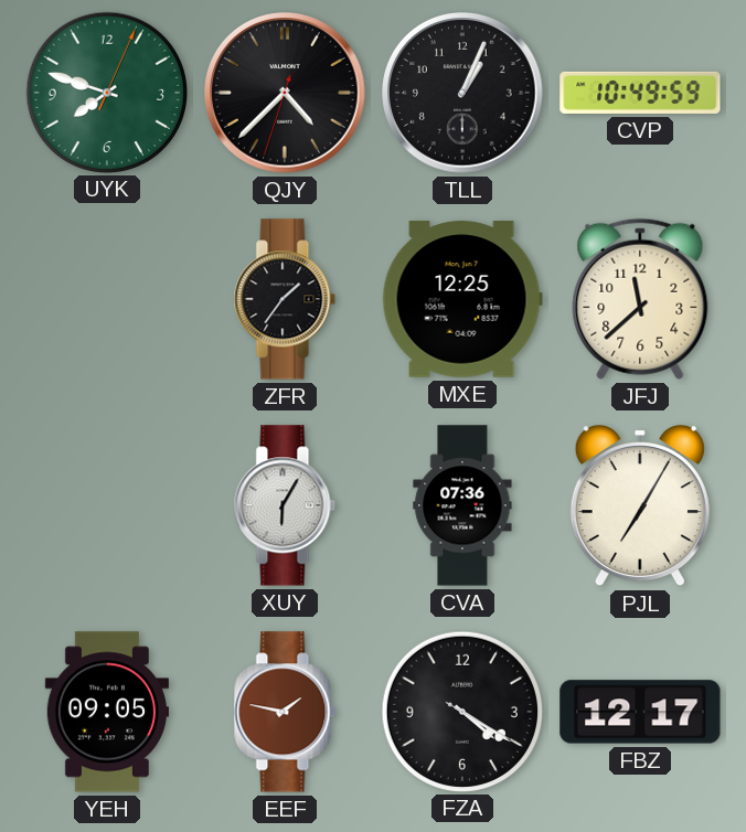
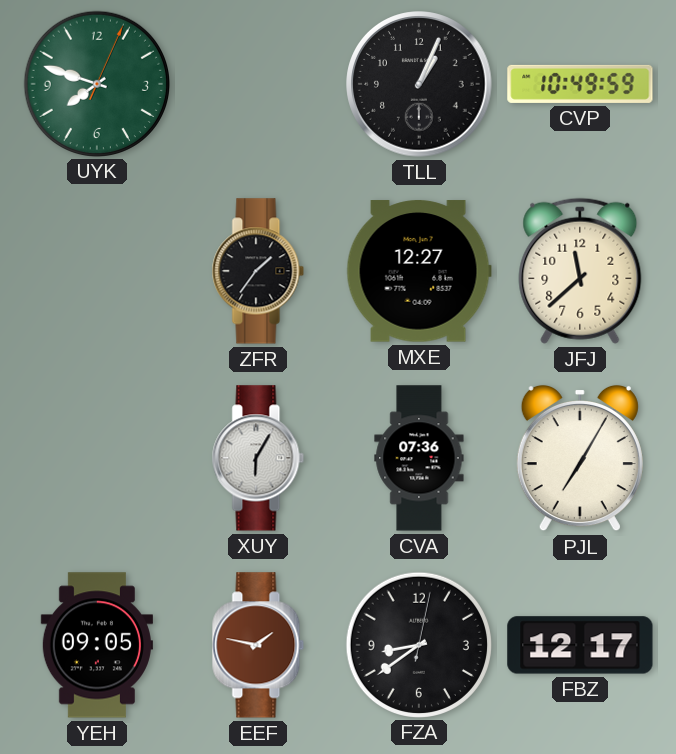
QJY: 4:37 -> none
MXE: 12:25 -> 12:27
FZA: 4:20 -> 8:39
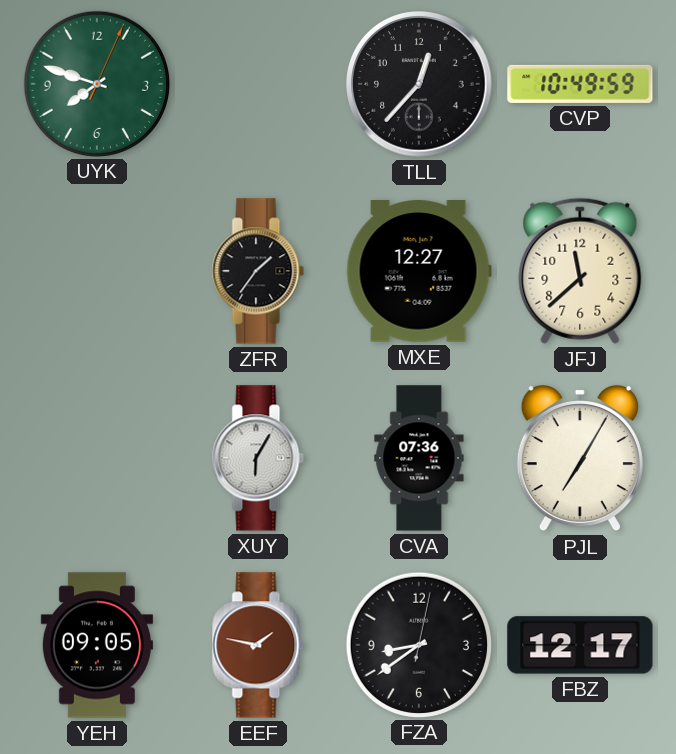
TLL: 1:04 -> 12:37
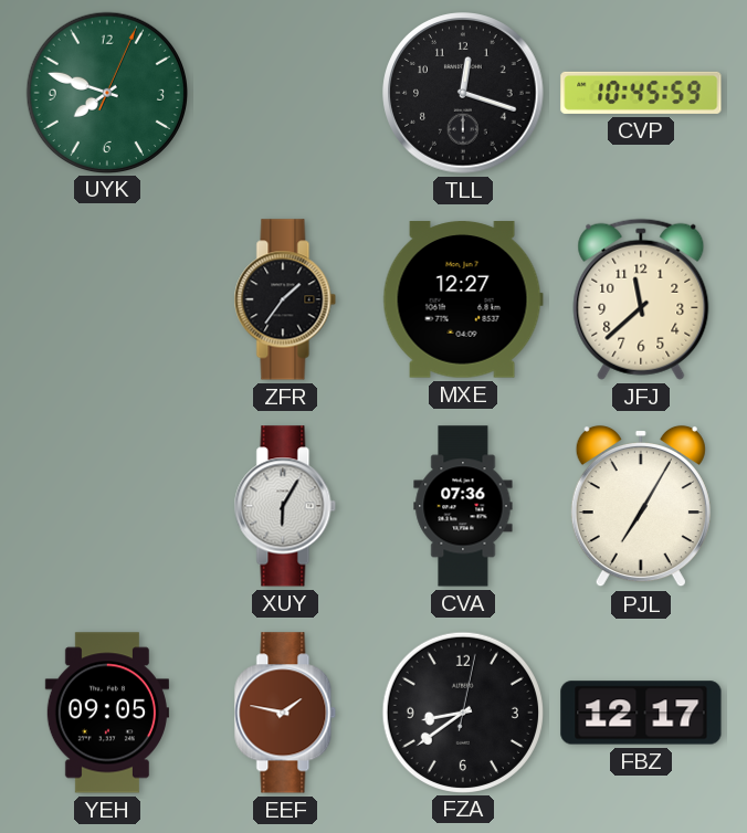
TLL: 12:37 -> 12:18
CVP: 10:49 -> 10:45
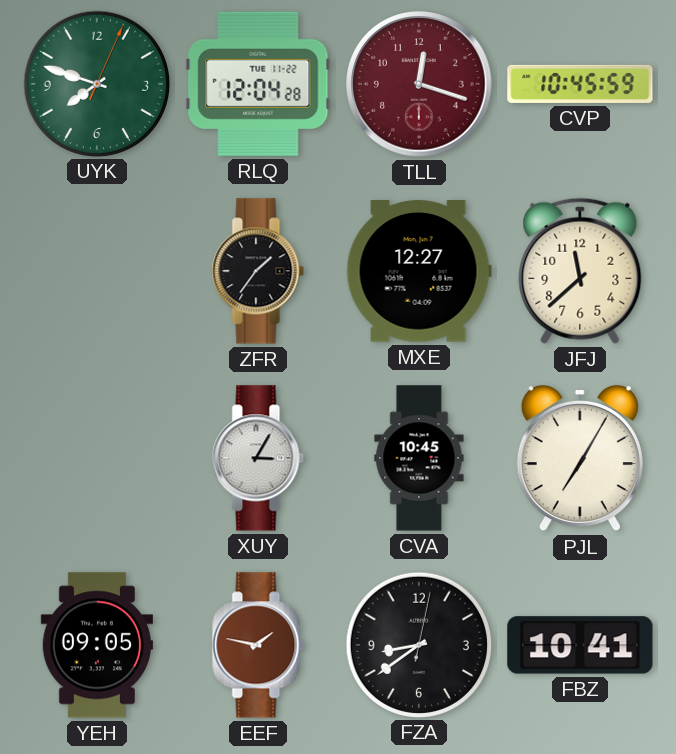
RLQ: none -> 12:04
TLL dial: black -> burgundy
XUY: 6:05 -> 3:05
CVA: 07:36 -> 10:45
FBZ: 12:17 -> 10:41
